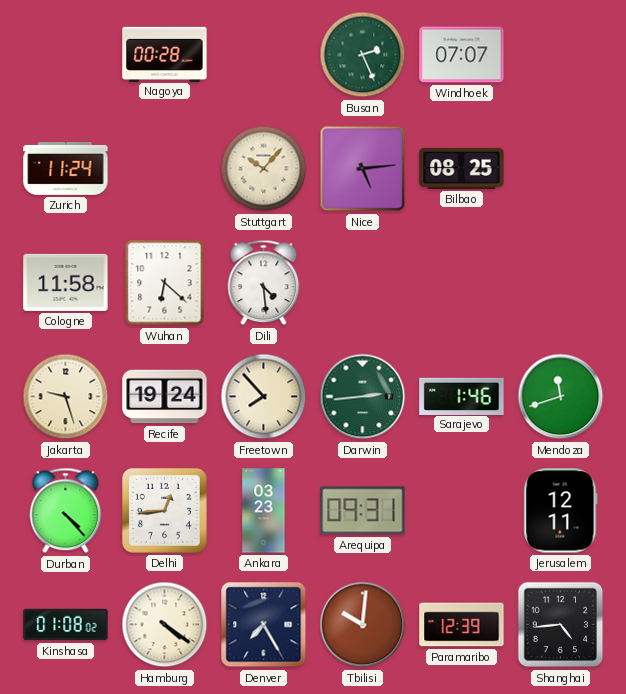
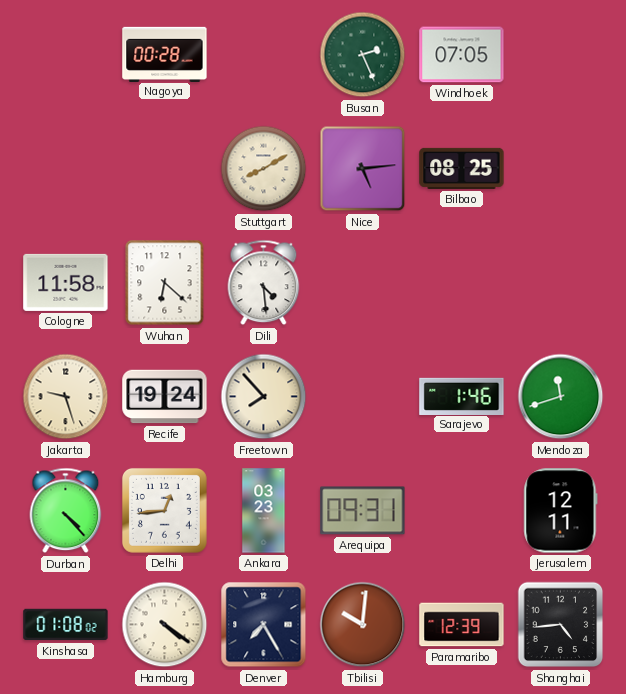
Windhoek: 07:07 -> 07:05
Zurich: 11:24 -> none
Stuttgart: 10:07 -> 8:10
Darwin: 2:44 -> none
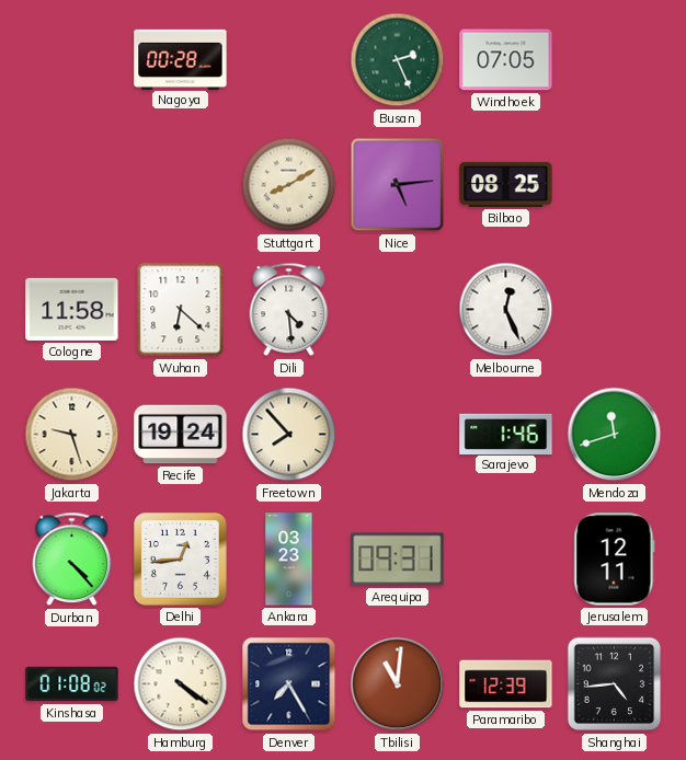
Melbourne: none -> 12:26
Tbilisi: 10:01 -> 11:01
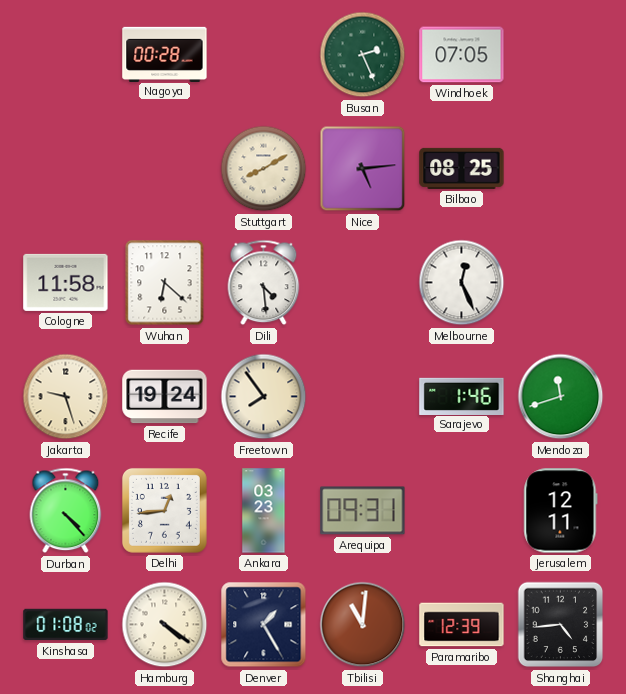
Freetown: 7:53 -> 7:54
Denver: 7:25 -> 1:25
